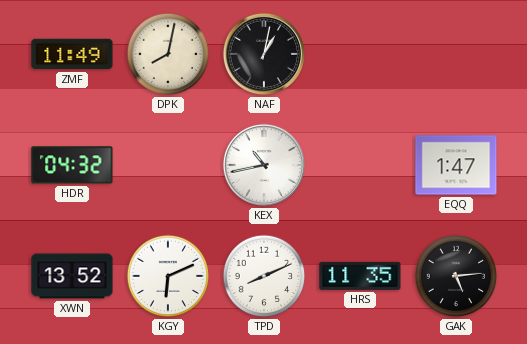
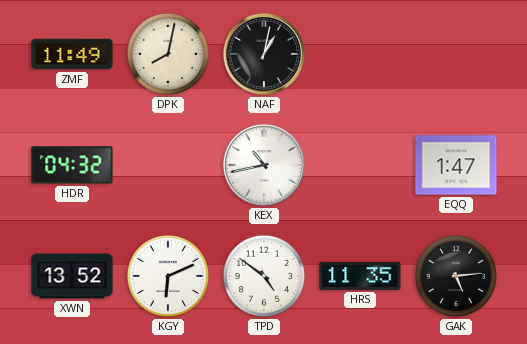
TPD: 8:11 -> 4:51
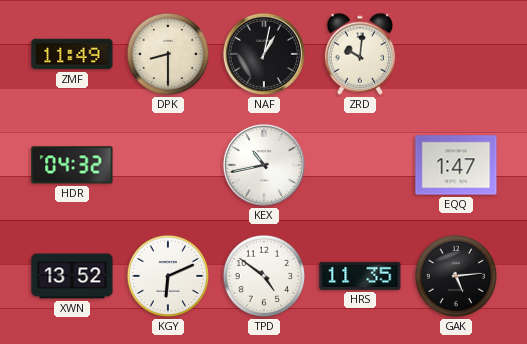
DPK: 8:02 -> 8:30
ZRD: none -> 10:01
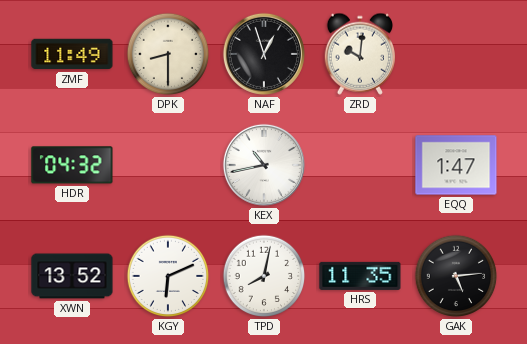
NAF: 1:02 -> 12:57
TPD: 4:51 -> 8:02
